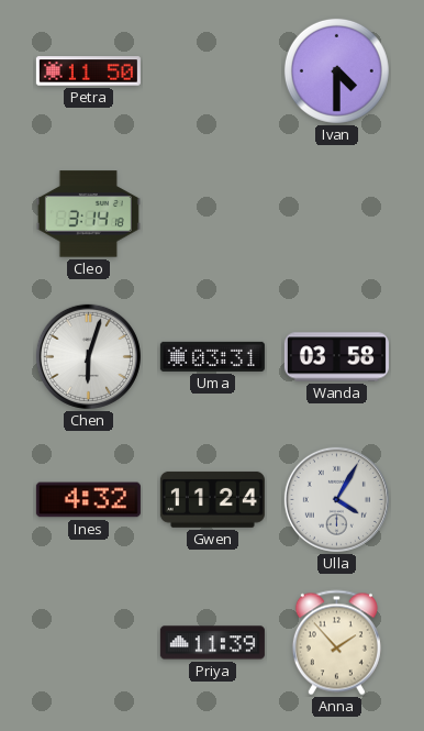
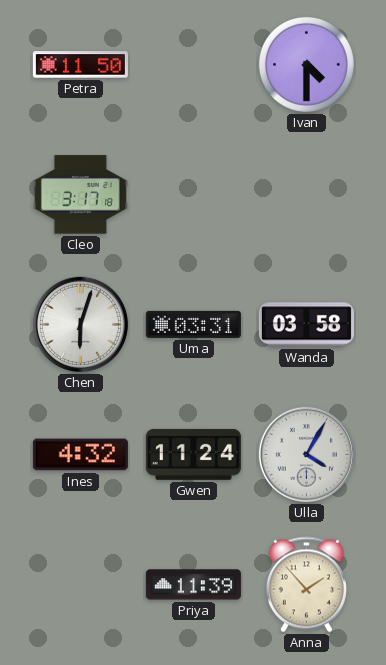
Cleo: 3:14 -> 3:17
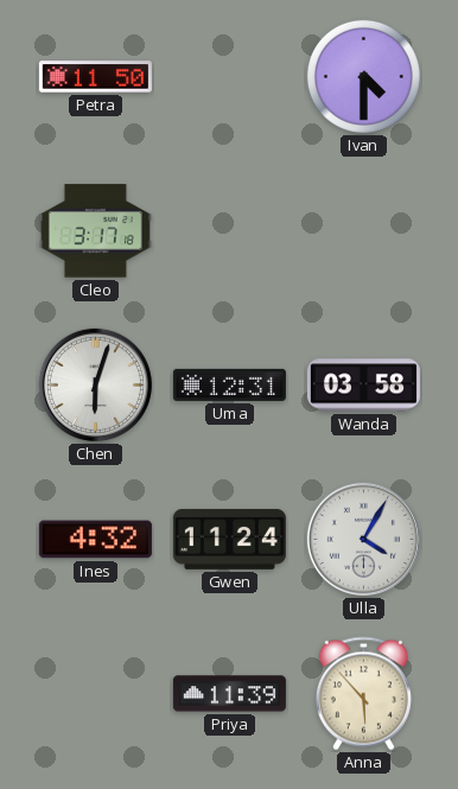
Uma: 03:31 -> 12:31
Anna: 1:53 -> 5:53
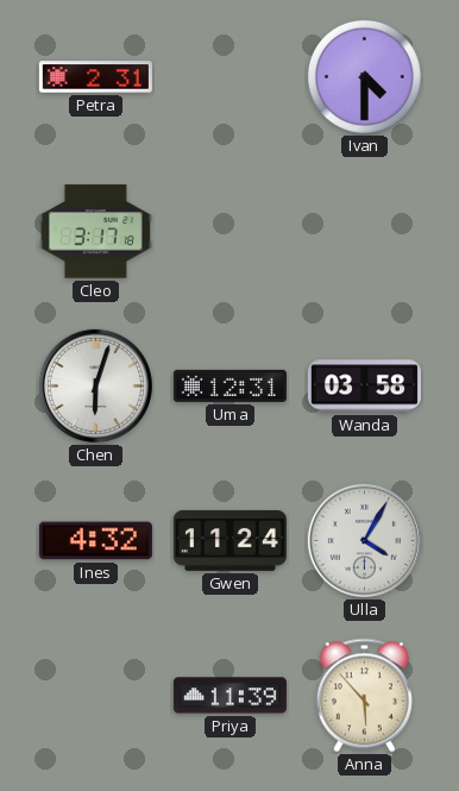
Petra: 11:50 -> 2:31
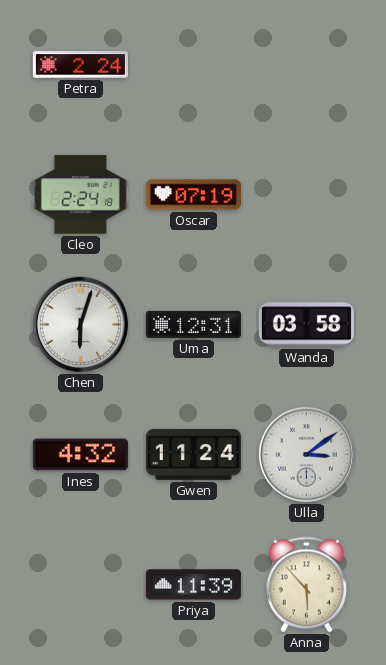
Petra: 2:31 -> 2:24
Ivan: 4:30 -> none
Cleo: 3:17 -> 2:24
Oscar: none -> 07:19
Ulla: 4:05 -> 3:09
